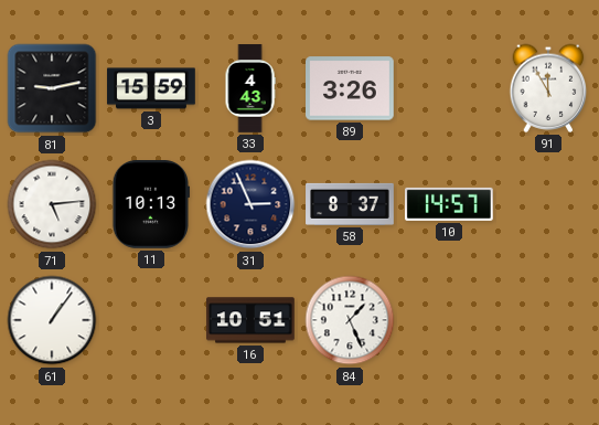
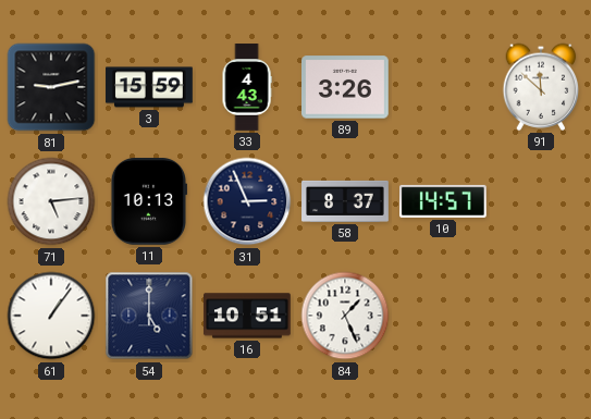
91: 11:55 -> 11:52
54: none -> 5:00
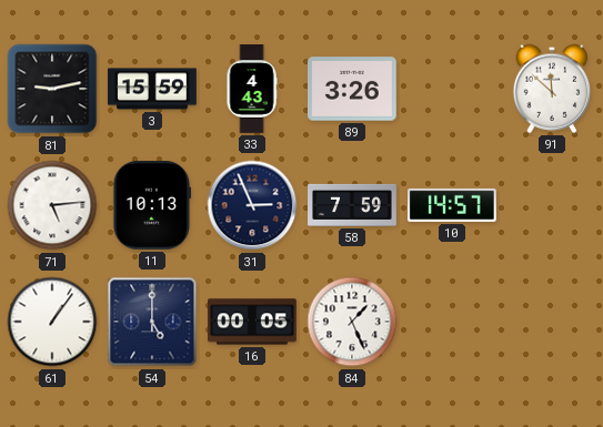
58: 8:37 -> 7:59
16: 10:51 -> 00:05
